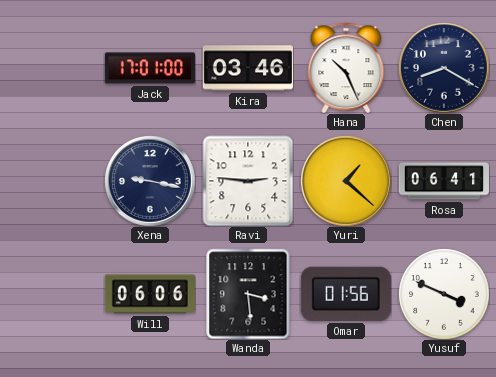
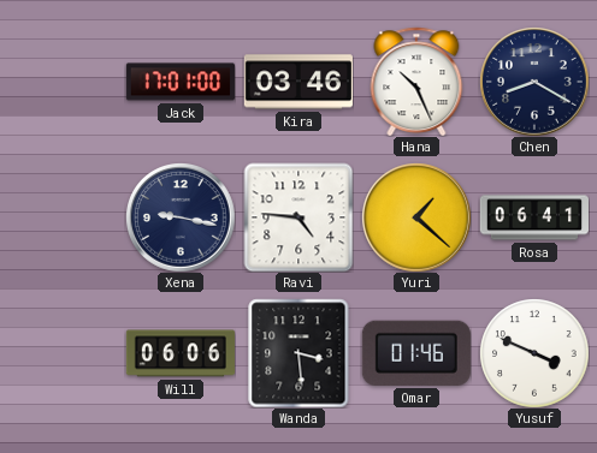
Ravi: 2:46 -> 4:46
Omar: 01:56 -> 01:46
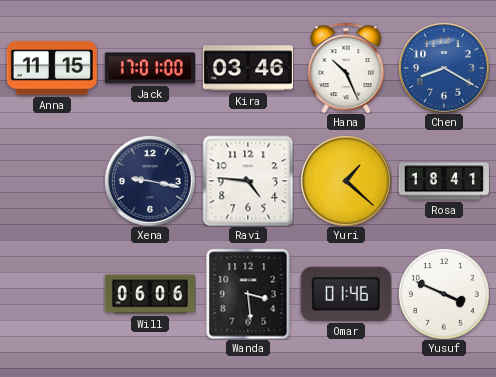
Anna: none -> 11:15
Chen dial: navy -> blue
Rosa: 06:41 -> 18:41
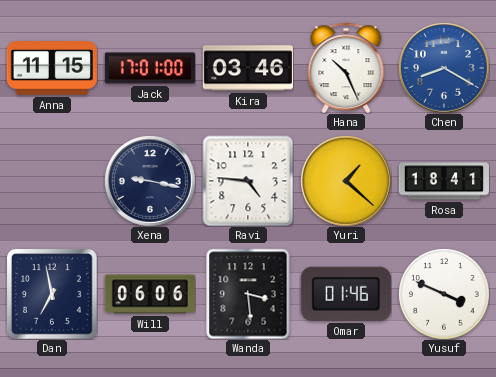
Dan: none -> 6:58
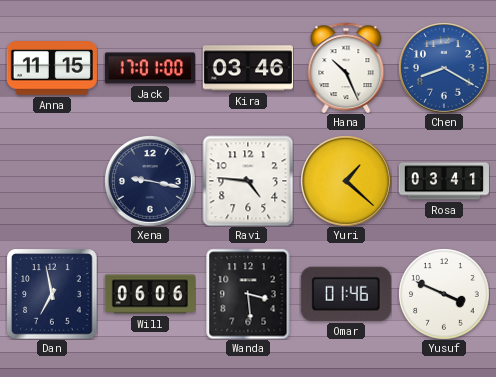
Rosa: 18:41 -> 03:41
